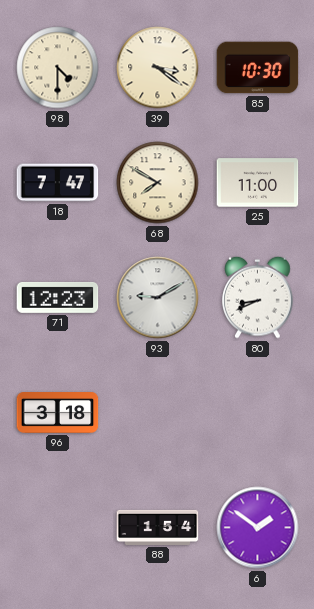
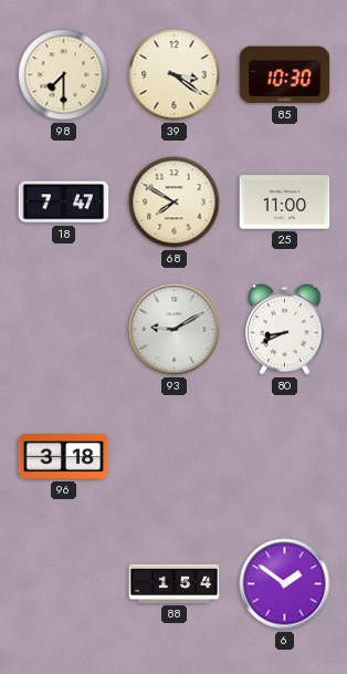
98: 4:30 -> 7:30
71: 12:23 -> none
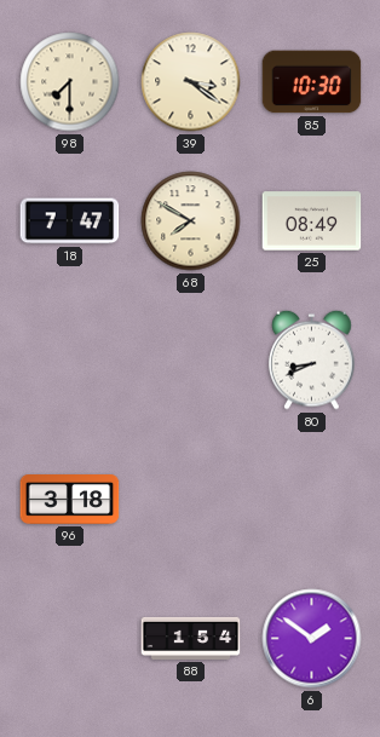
25: 11:00 -> 08:49
93: 9:10 -> none
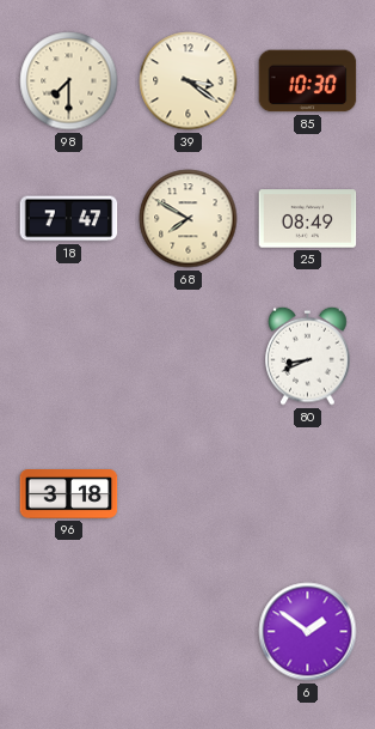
88: 1:54 -> none
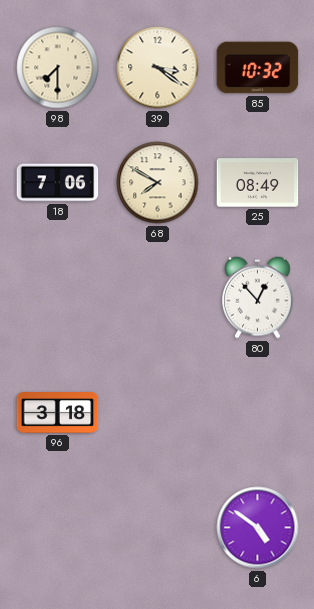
85: 10:30 -> 10:32
18: 7:47 -> 7:06
80: 8:41 -> 12:53
6: 1:51 -> 4:51
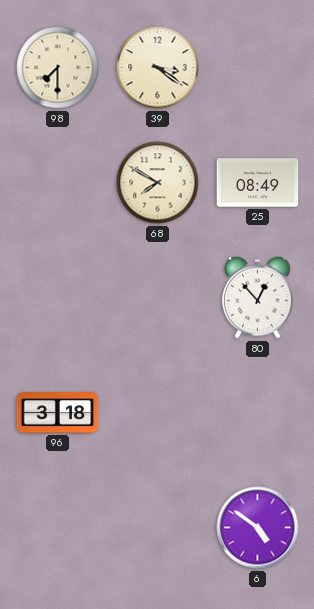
85: 10:32 -> none
18: 7:06 -> none
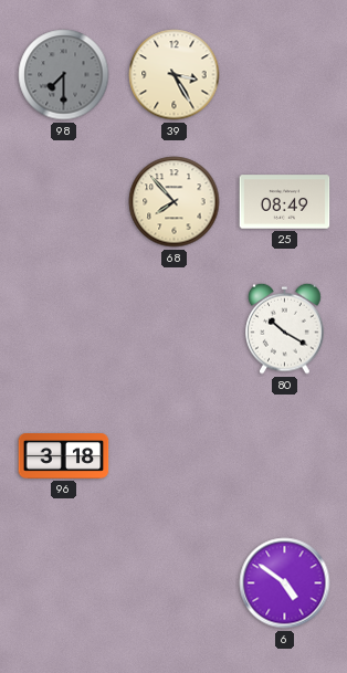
98 dial: cream -> grey
39: 3:21 -> 3:25
68: 7:50 -> 7:53
80: 12:53 -> 10:20
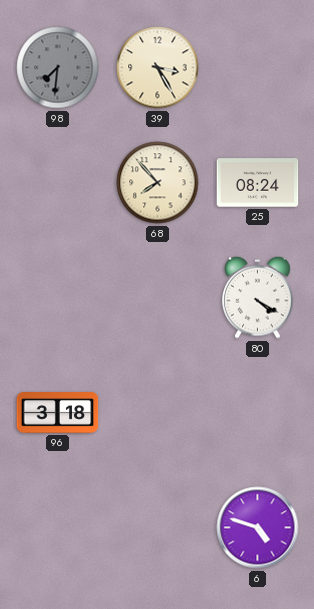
98: 7:30 -> 7:31
25: 08:49 -> 08:24
80: 10:20 -> 4:20
6: 4:51 -> 4:48
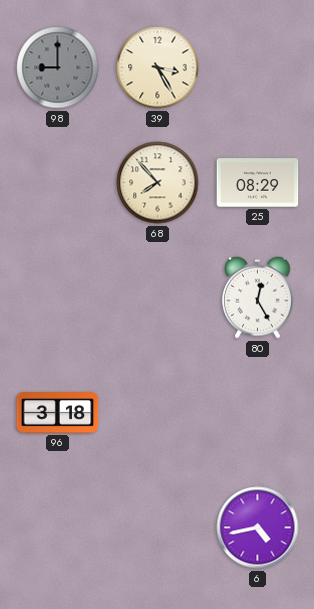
98: 7:31 -> 9:00
25: 08:24 -> 08:29
80: 4:20 -> 12:25
6: 4:48 -> 4:43
